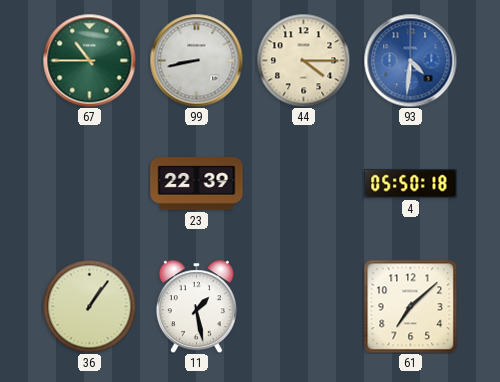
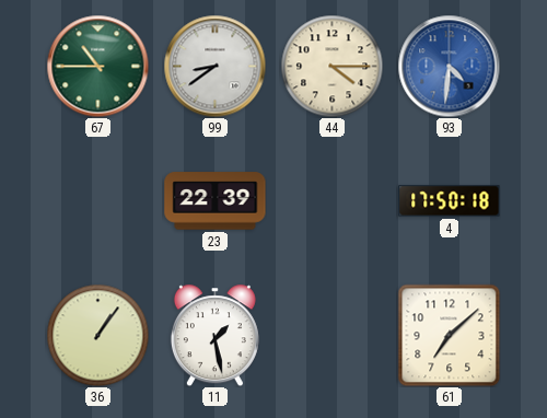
99: 8:43 -> 8:39
4: 05:50 -> 17:50
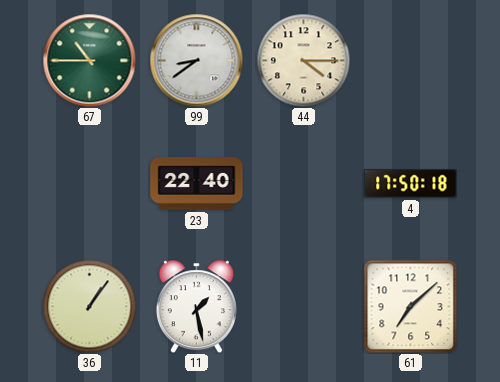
93: 4:31 -> none
23: 22:39 -> 22:40
